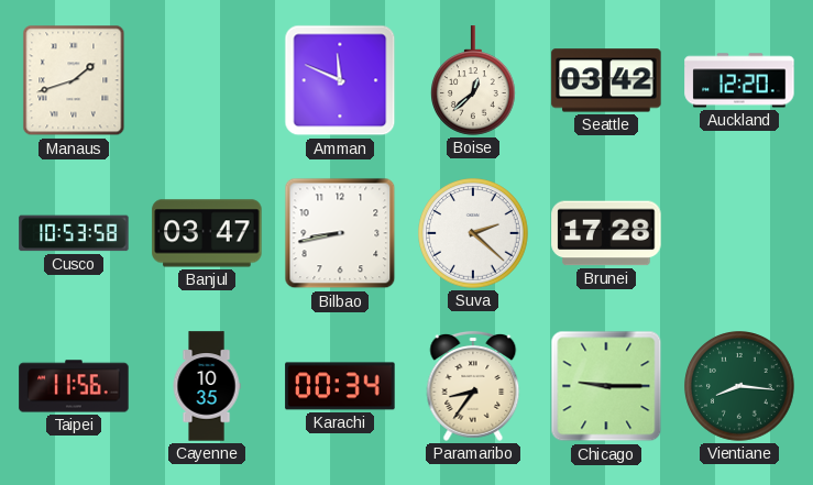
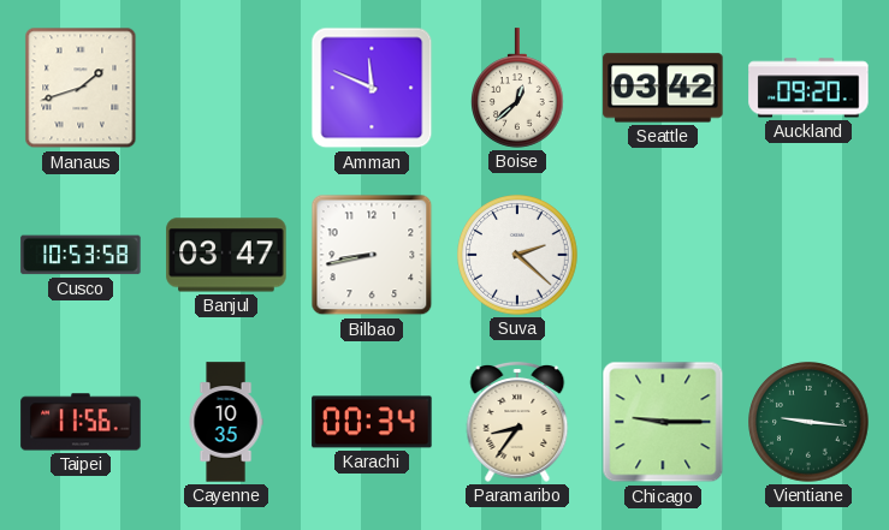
Auckland: 12:20 -> 09:20
Brunei: 17:28 -> none
Vientiane: 8:16 -> 9:16
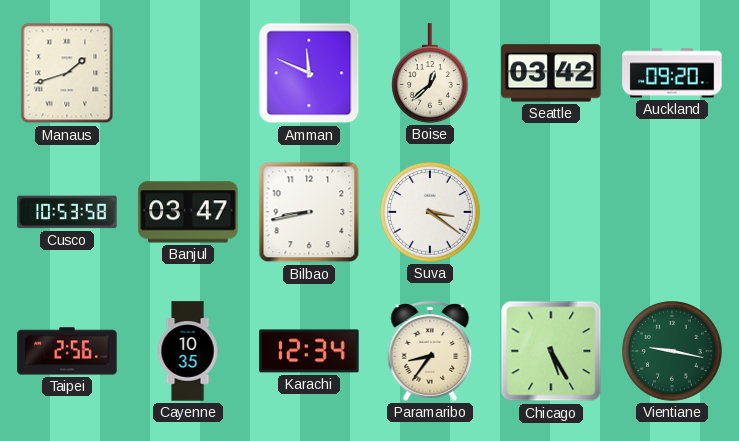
Suva: 2:22 -> 3:21
Taipei: 11:56 -> 2:56
Karachi: 00:34 -> 12:34
Chicago: 9:15 -> 5:25
Vientiane: 9:16 -> 9:17
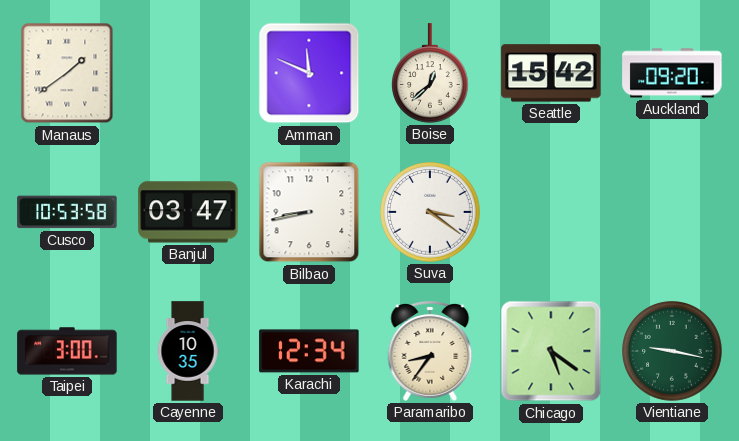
Manaus: 1:42 -> 1:39
Seattle: 03:42 -> 15:42
Taipei: 2:56 -> 3:00
Chicago: 5:25 -> 5:21
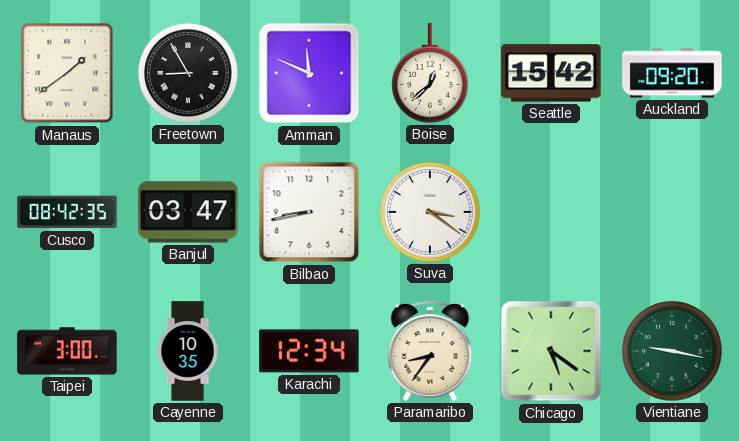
Freetown: none -> 8:55
Cusco: 10:53 -> 08:42
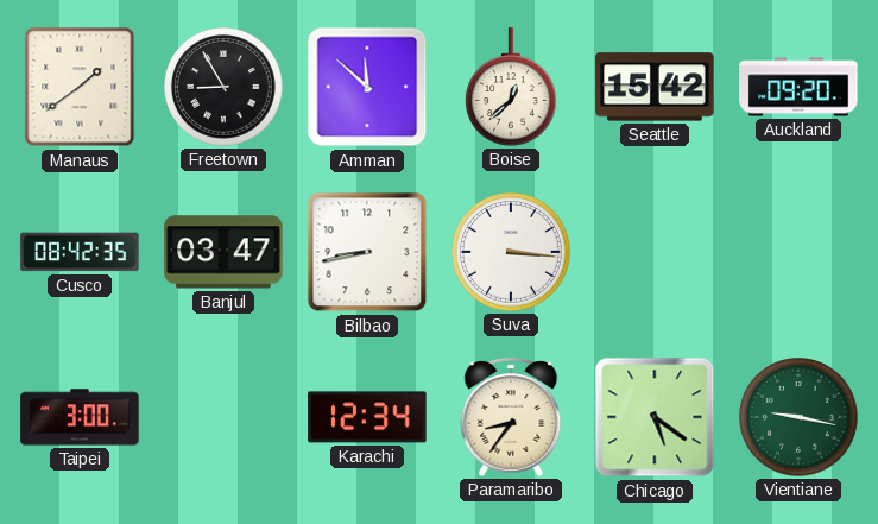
Amman: 11:49 -> 11:52
Suva: 3:21 -> 3:16
Cayenne: 10:35 -> none
